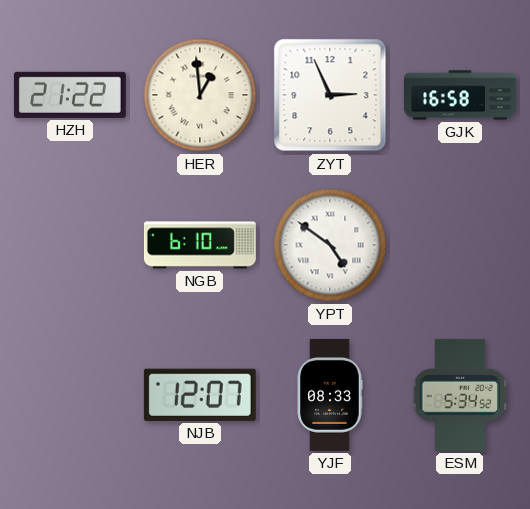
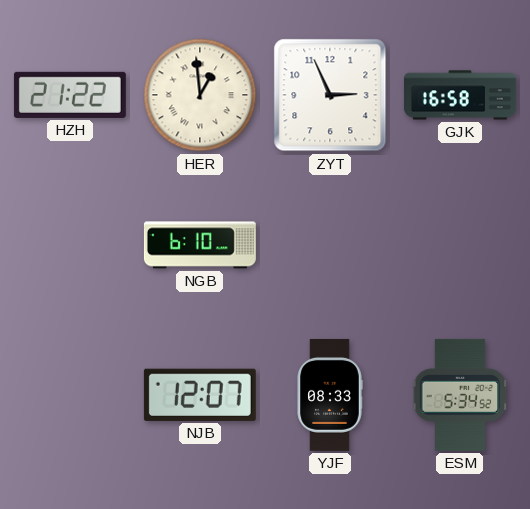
YPT: 4:51 -> none
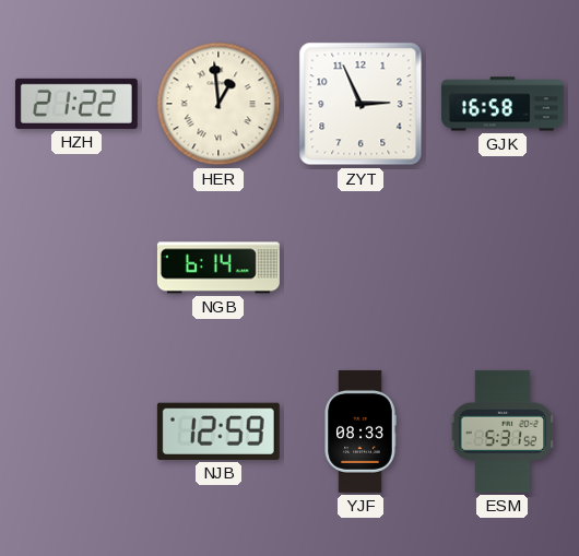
NGB: 6:10 -> 6:14
NJB: 12:07 -> 12:59
ESM: 5:34 -> 5:31
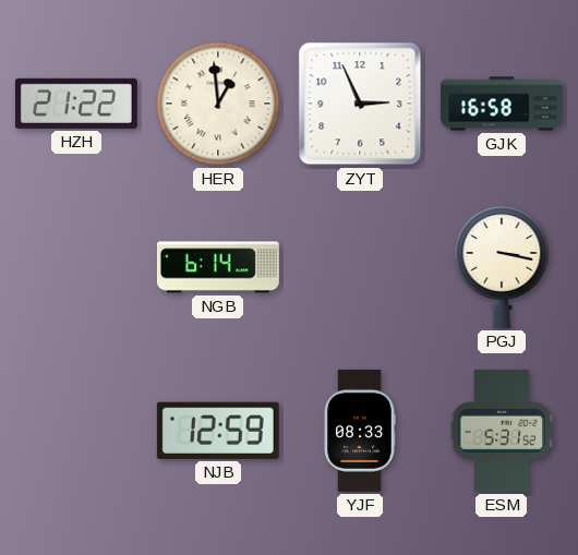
PGJ: none -> 3:17
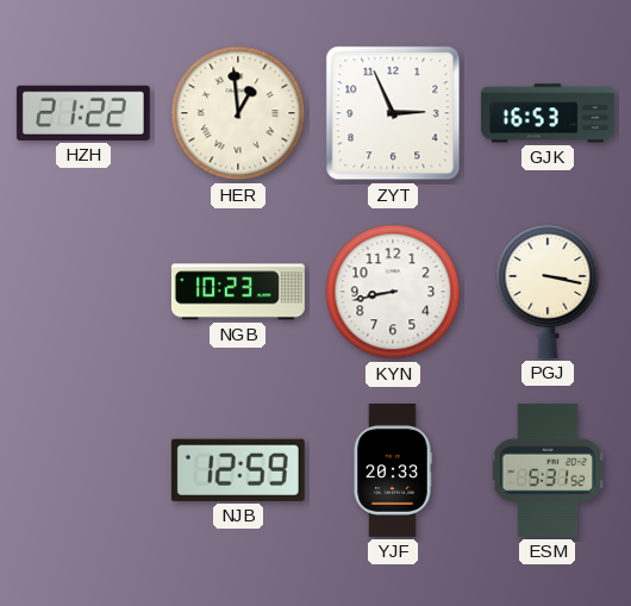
GJK: 16:58 -> 16:53
NGB: 6:14 -> 10:23
KYN: none -> 8:43
YJF: 08:33 -> 20:33
